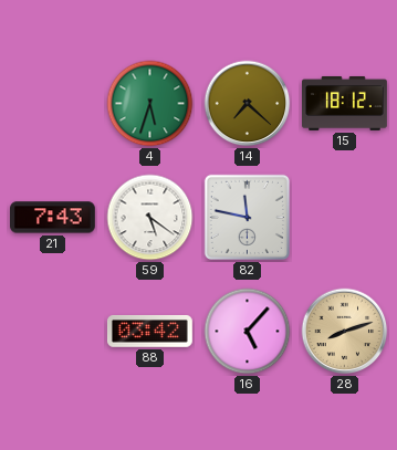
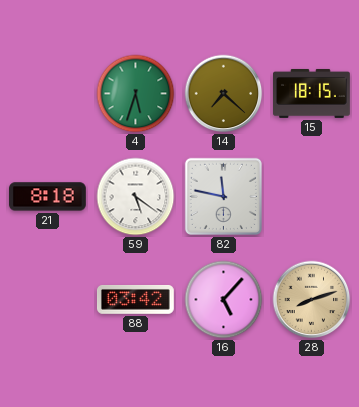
15: 18:12 -> 18:15
21: 7:43 -> 8:18
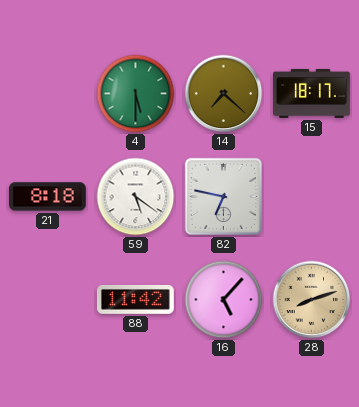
4: 5:33 -> 5:30
15: 18:15 -> 18:17
82: 11:47 -> 6:47
88: 03:42 -> 11:42
